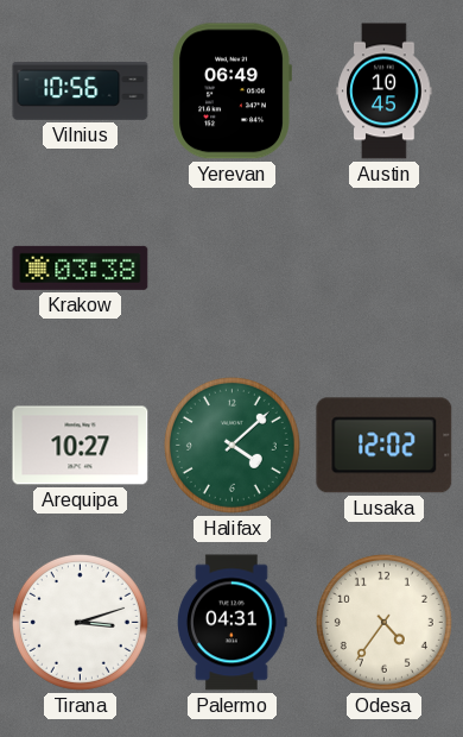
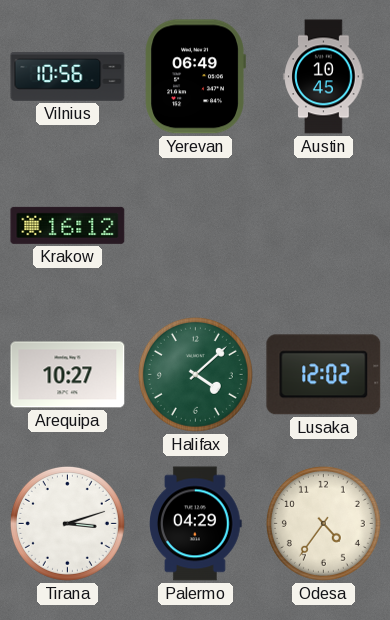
Krakow: 03:38 -> 16:12
Palermo: 04:31 -> 04:29
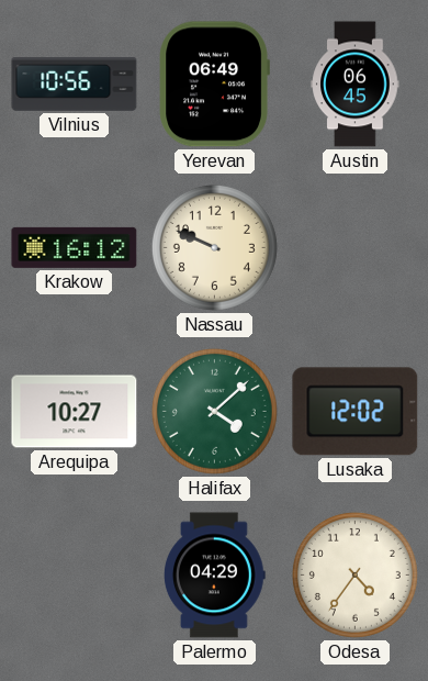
Austin: 10:45 -> 06:45
Nassau: none -> 9:49
Tirana: 3:12 -> none
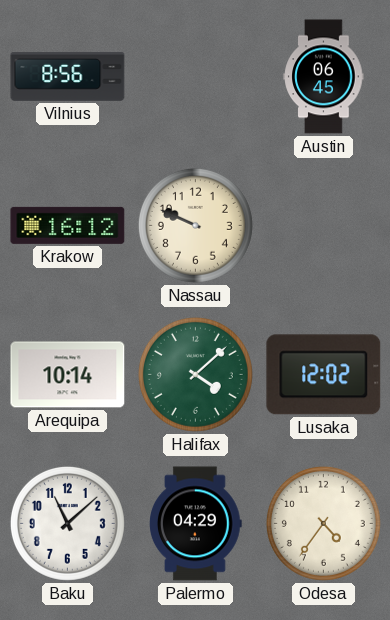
Vilnius: 10:56 -> 8:56
Yerevan: 06:49 -> none
Arequipa: 10:27 -> 10:14
Baku: none -> 11:08
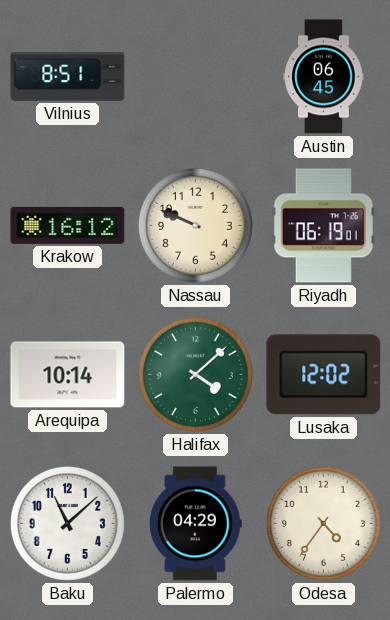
Vilnius: 8:56 -> 8:51
Riyadh: none -> 06:19
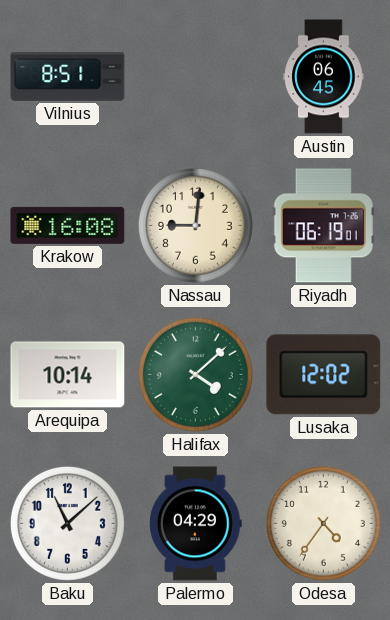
Krakow: 16:12 -> 16:08
Nassau: 9:49 -> 9:01
